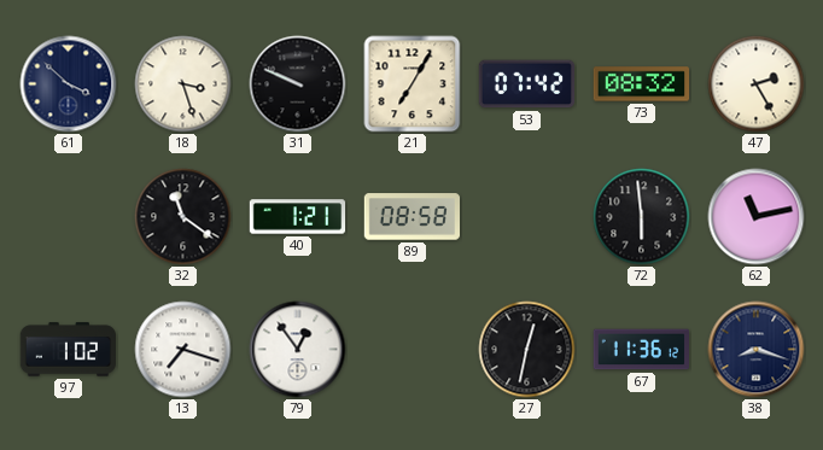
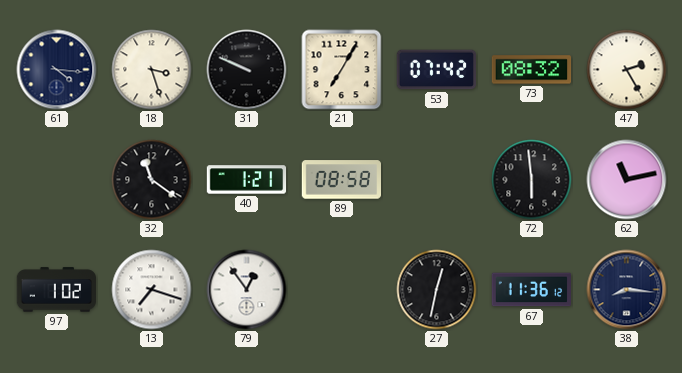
61: 3:52 -> 4:16
38: 8:18 -> 8:16
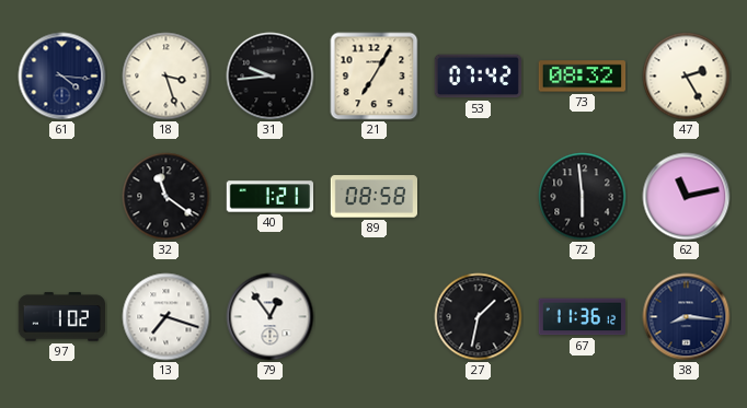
31: 9:49 -> 9:44
27: 12:32 -> 1:32
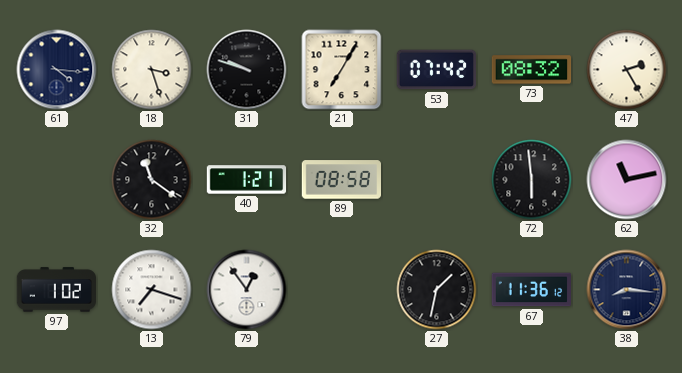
31: 9:44 -> 9:48
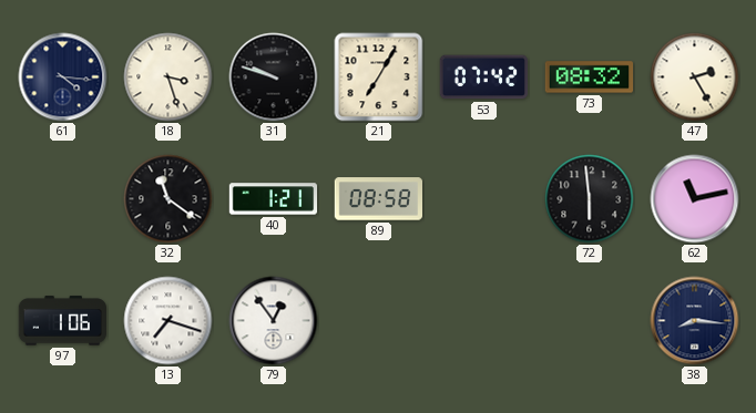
97: 1:02 -> 1:06
27: 1:32 -> none
67: 11:36 -> none
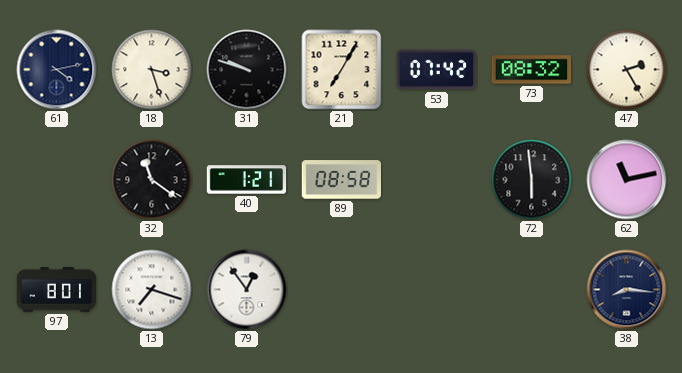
61: 4:16 -> 4:13
97: 1:06 -> 8:01
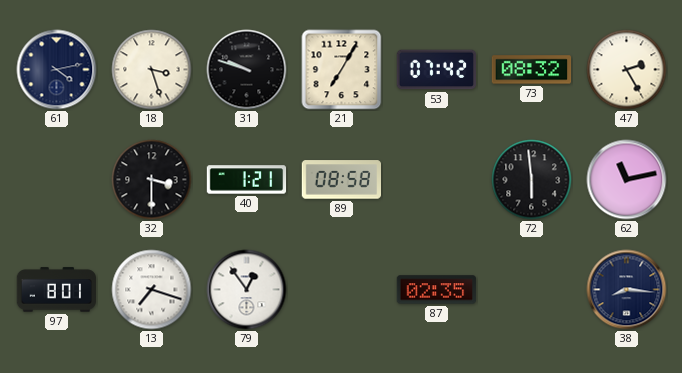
32: 11:21 -> 3:30
87: none -> 02:35
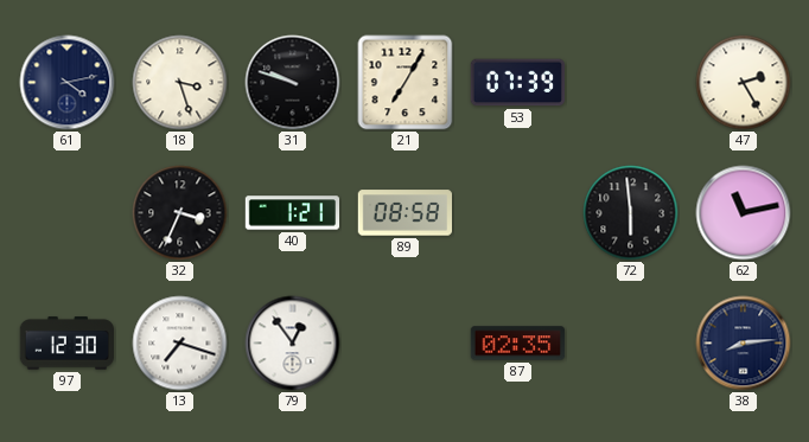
53: 07:42 -> 07:39
73: 08:32 -> none
32: 3:30 -> 3:34
97: 8:01 -> 12:30
38: 8:16 -> 8:14
